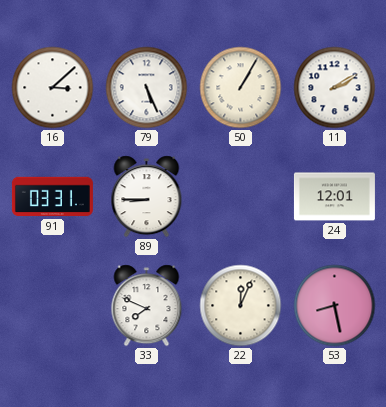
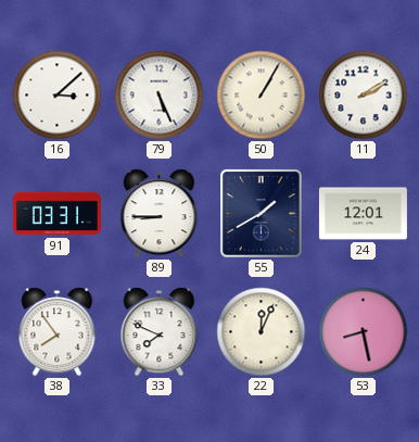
55: none -> 1:40
38: none -> 7:54
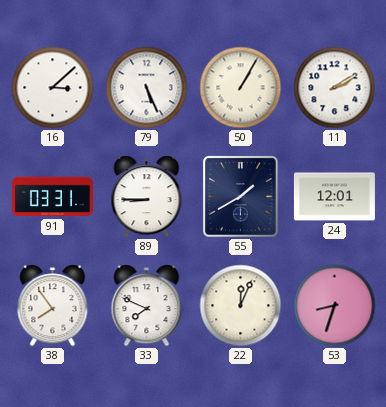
53: 8:28 -> 8:33
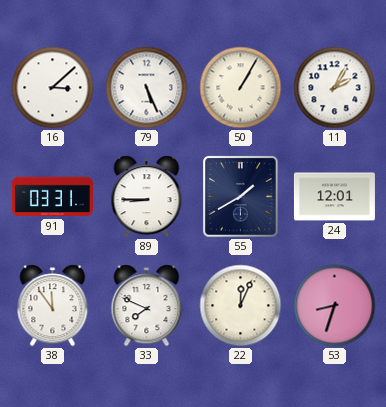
11: 2:10 -> 2:05
38: 7:54 -> 11:54
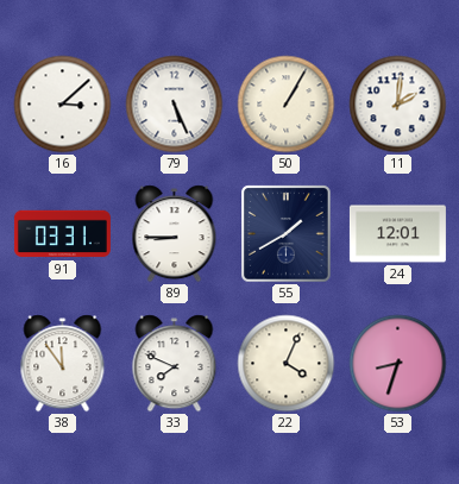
11: 2:05 -> 2:01
22: 12:04 -> 4:04
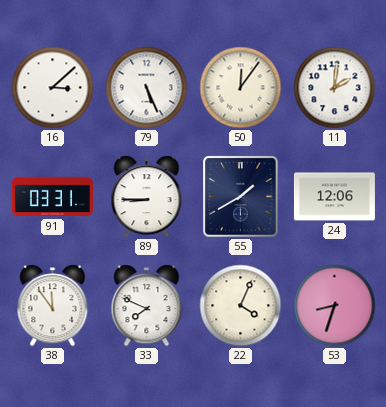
50: 1:05 -> 12:06
24: 12:01 -> 12:06
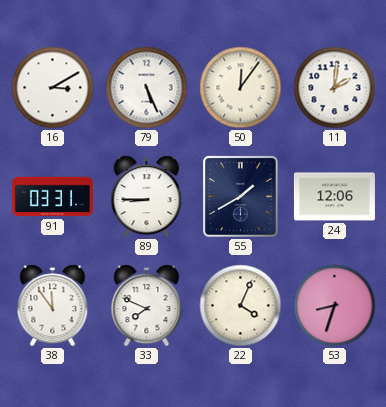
16: 3:08 -> 3:10
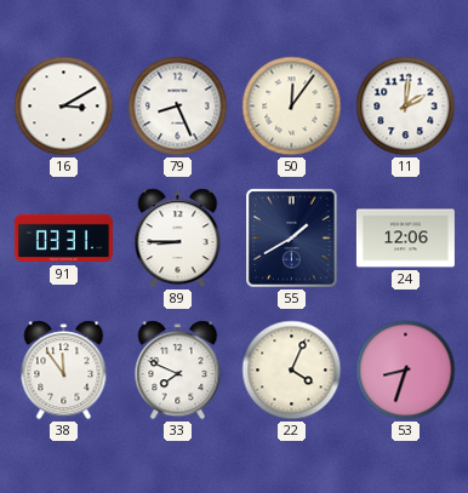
79: 5:26 -> 8:26
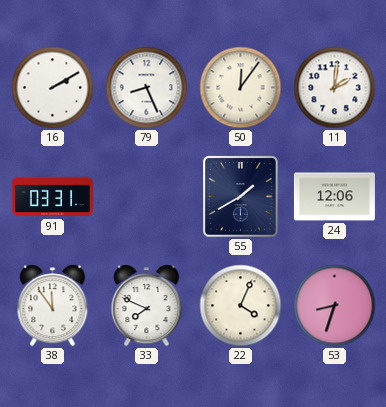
16: 3:10 -> 2:10
89: 8:45 -> none
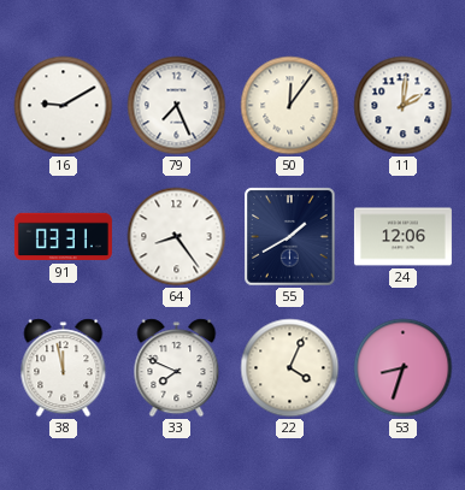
16: 2:10 -> 9:10
79: 8:26 -> 7:26
64: none -> 8:24
38: 11:54 -> 11:58
